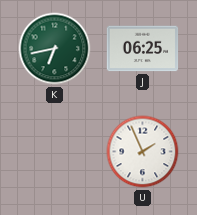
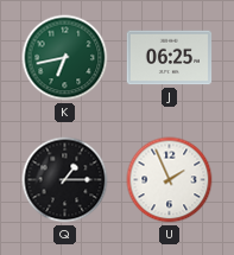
Q: none -> 1:15
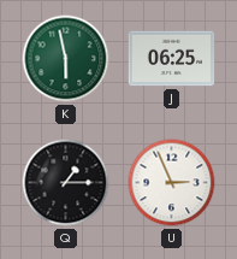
K: 6:43 -> 5:58
U: 1:56 -> 2:56
